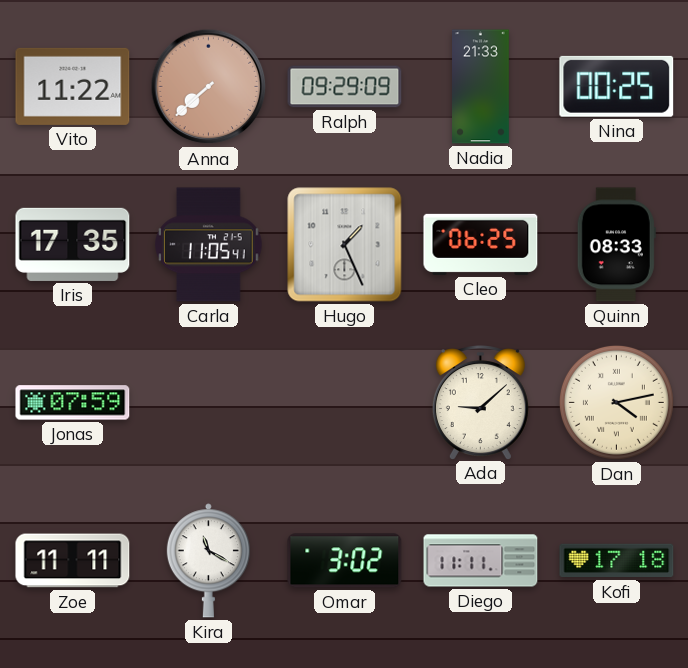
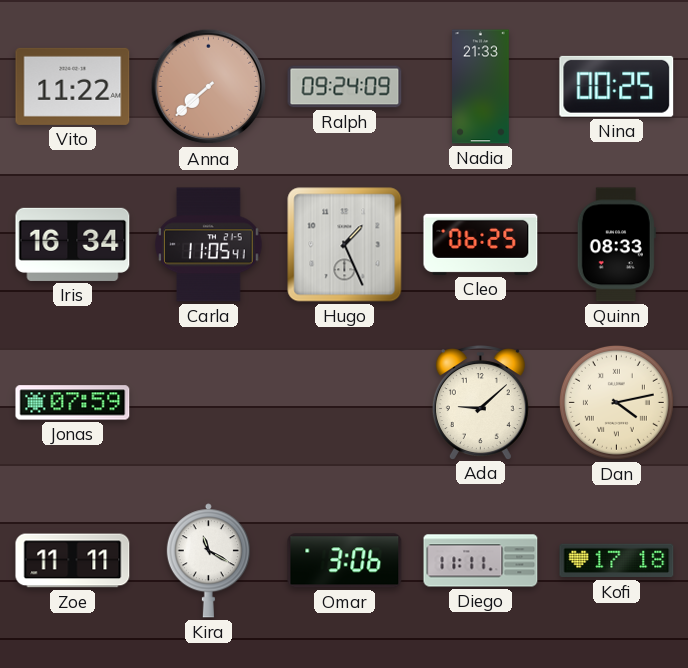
Ralph: 09:29 -> 09:24
Iris: 17:35 -> 16:34
Omar: 3:02 -> 3:06
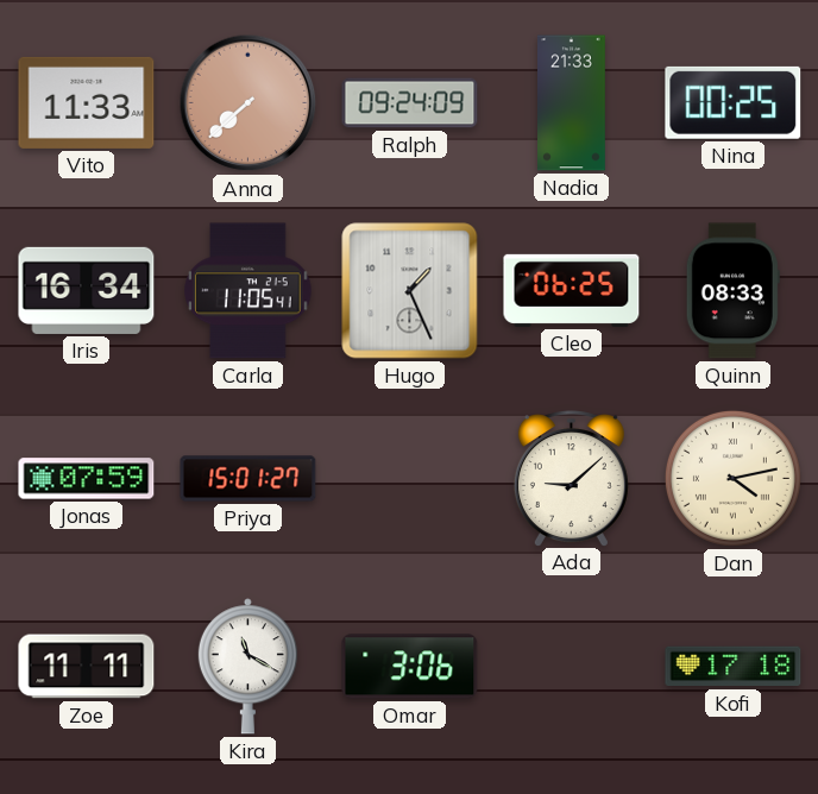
Vito: 11:22 -> 11:33
Priya: none -> 15:01
Diego: 11:11 -> none
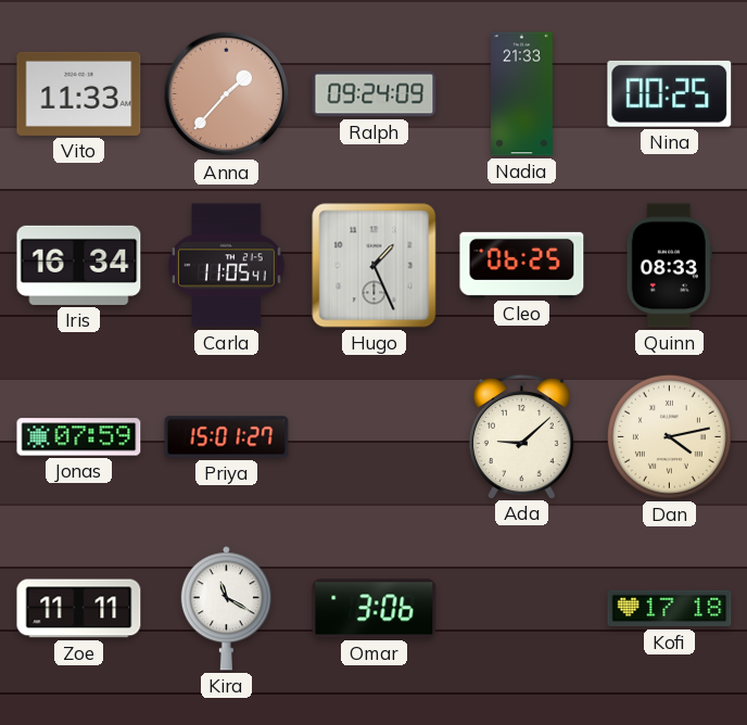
Anna: 7:38 -> 1:37
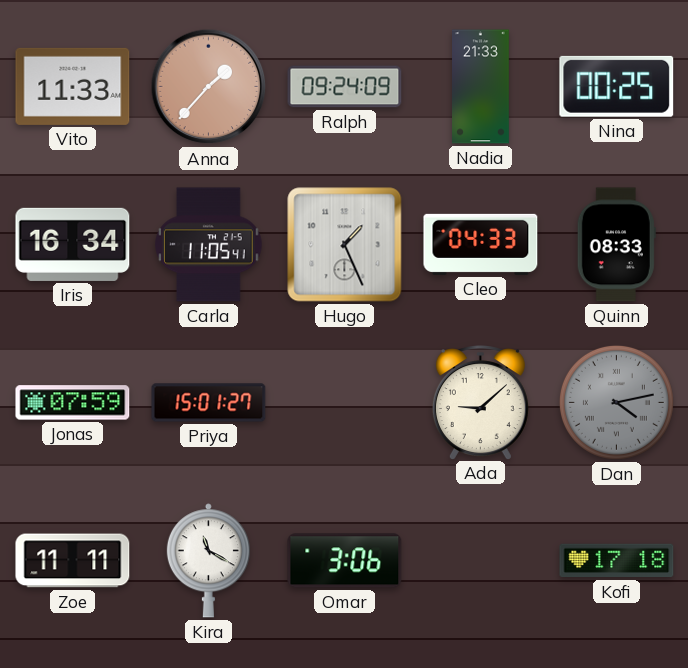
Cleo: 06:25 -> 04:33
Dan dial: cream -> grey
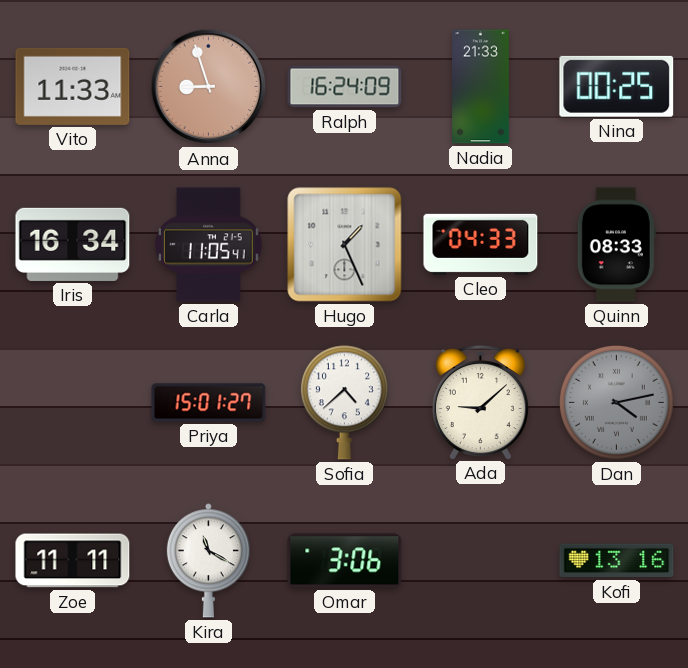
Anna: 1:37 -> 8:57
Ralph: 09:24 -> 16:24
Jonas: 07:59 -> none
Sofia: none -> 4:38
Kofi: 17:18 -> 13:16
